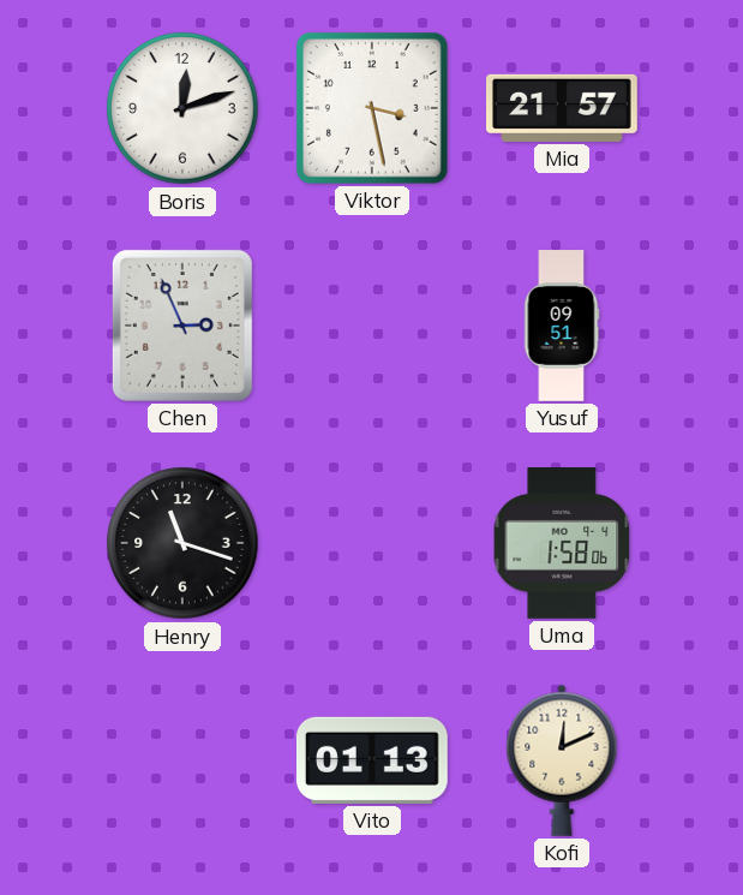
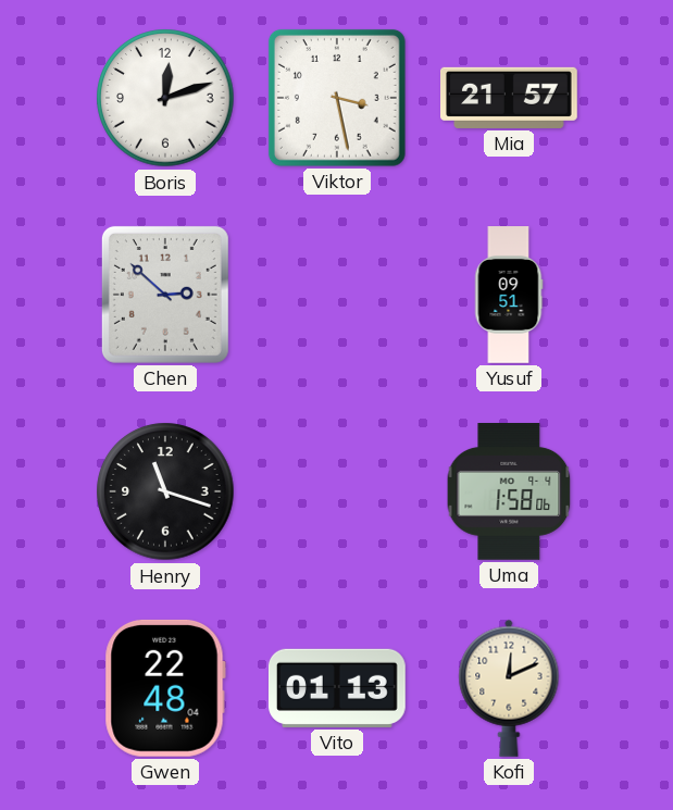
Chen: 2:56 -> 2:52
Gwen: none -> 22:48
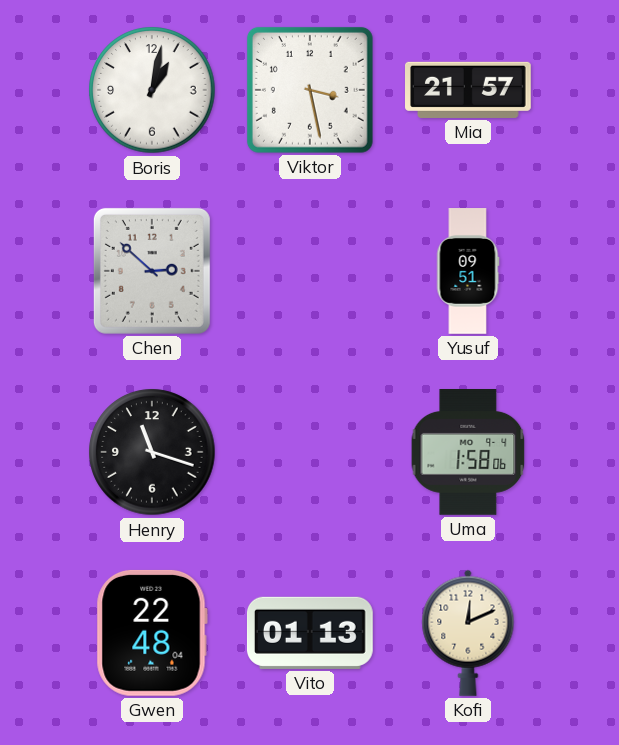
Boris: 12:12 -> 1:02
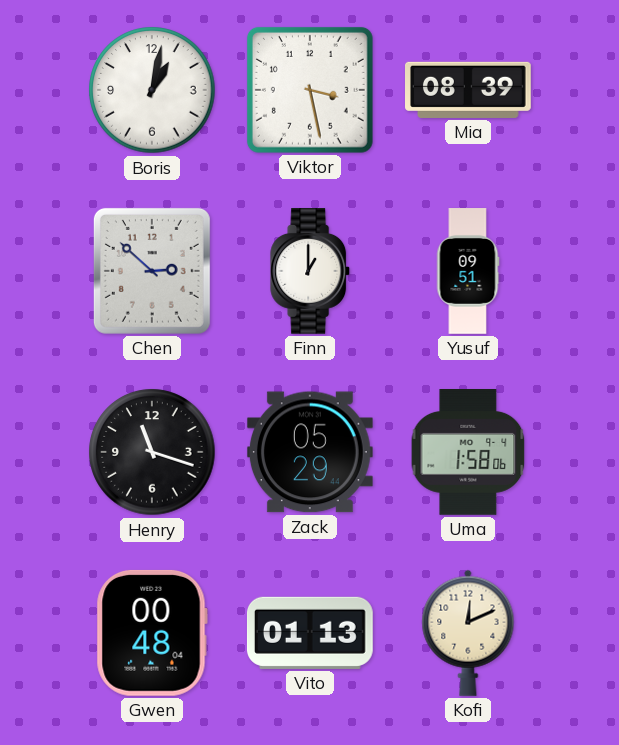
Mia: 21:57 -> 08:39
Finn: none -> 1:00
Zack: none -> 05:29
Gwen: 22:48 -> 00:48
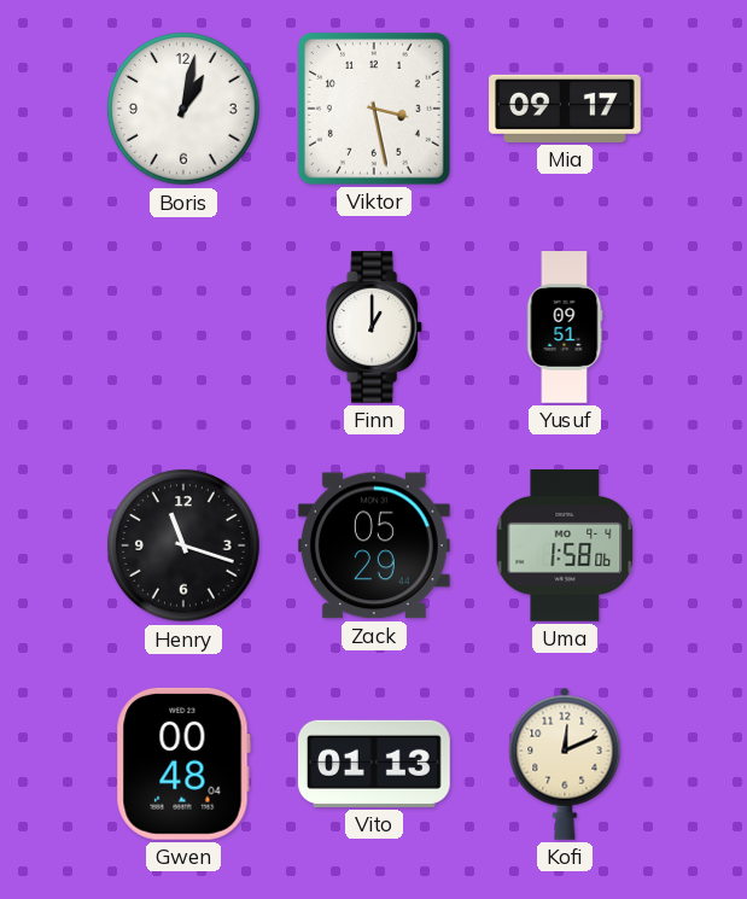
Mia: 08:39 -> 09:17
Chen: 2:52 -> none
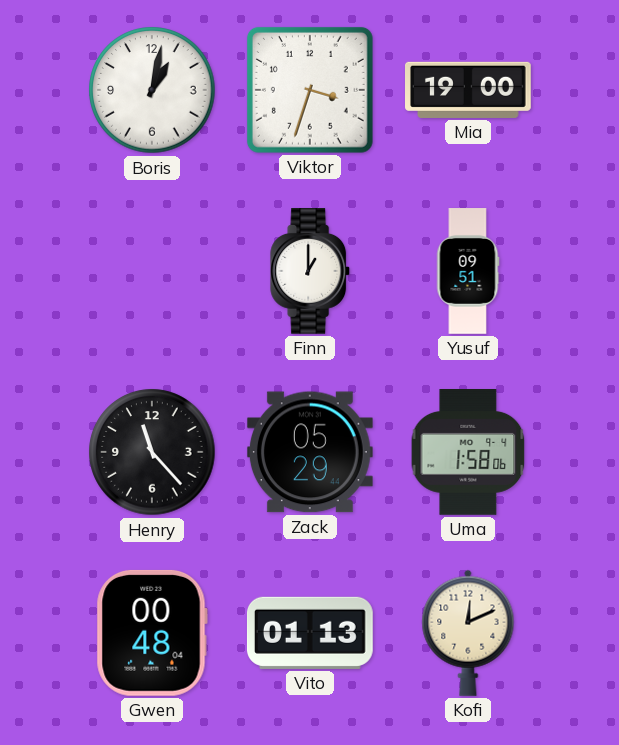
Viktor: 3:28 -> 3:33
Mia: 09:17 -> 19:00
Henry: 11:18 -> 11:23
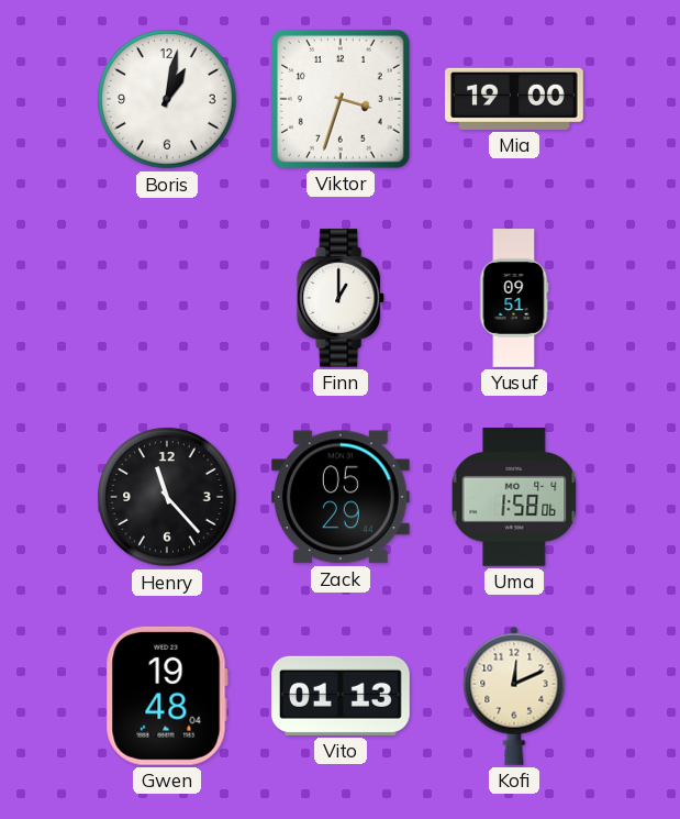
Gwen: 00:48 -> 19:48
